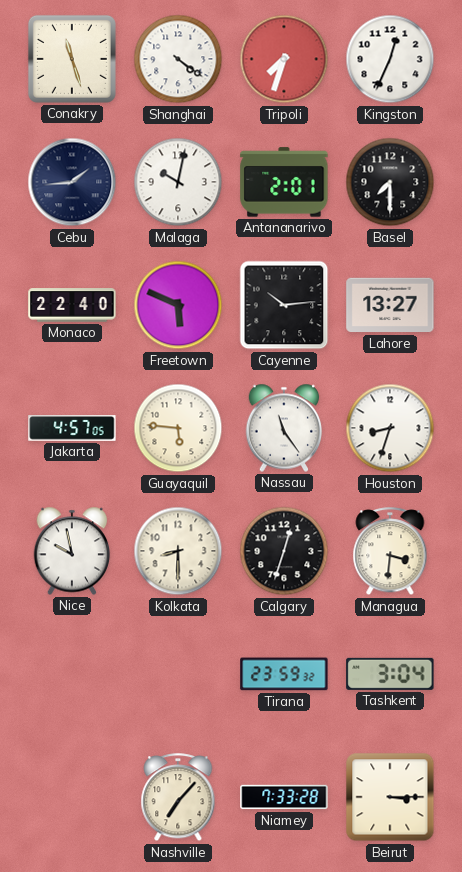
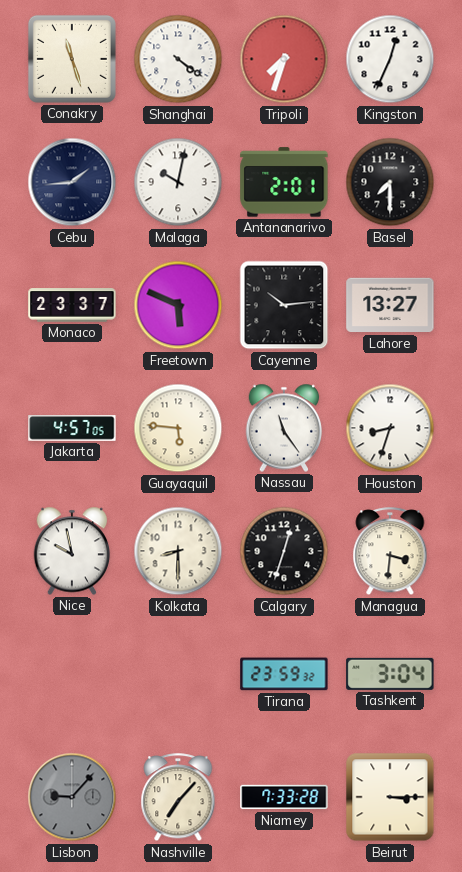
Monaco: 22:40 -> 23:37
Lisbon: none -> 9:07
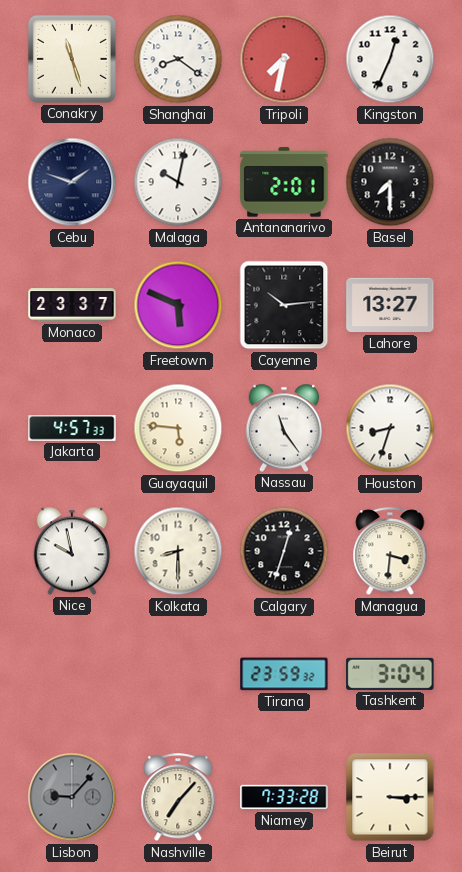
Shanghai: 4:21 -> 8:21
Tripoli: 7:33 -> 7:32
Cebu: 1:44 -> 1:48
Jakarta: 4:57:05 -> 4:57:33
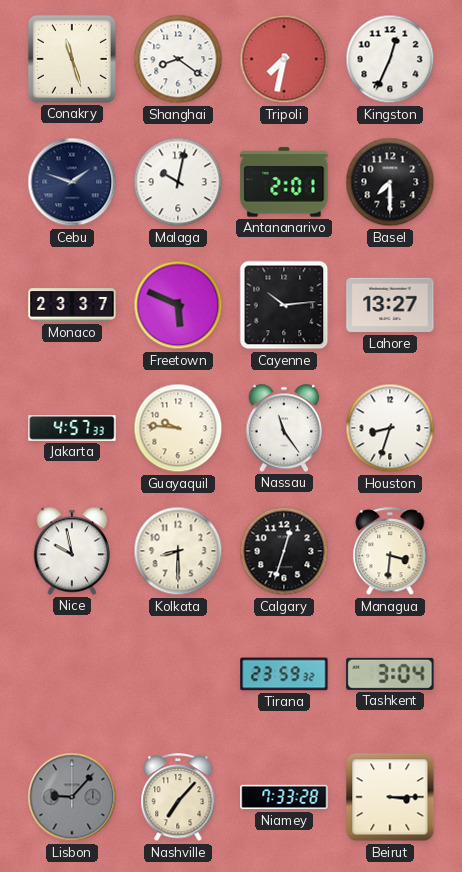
Guayaquil: 5:46 -> 9:46
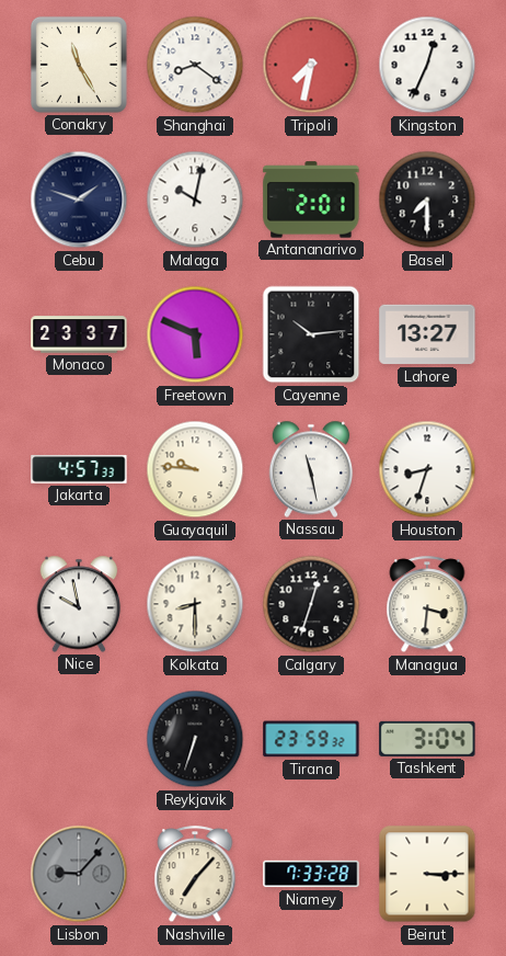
Conakry: 11:27 -> 11:25
Nassau: 11:24 -> 11:28
Reykjavik: none -> 6:33
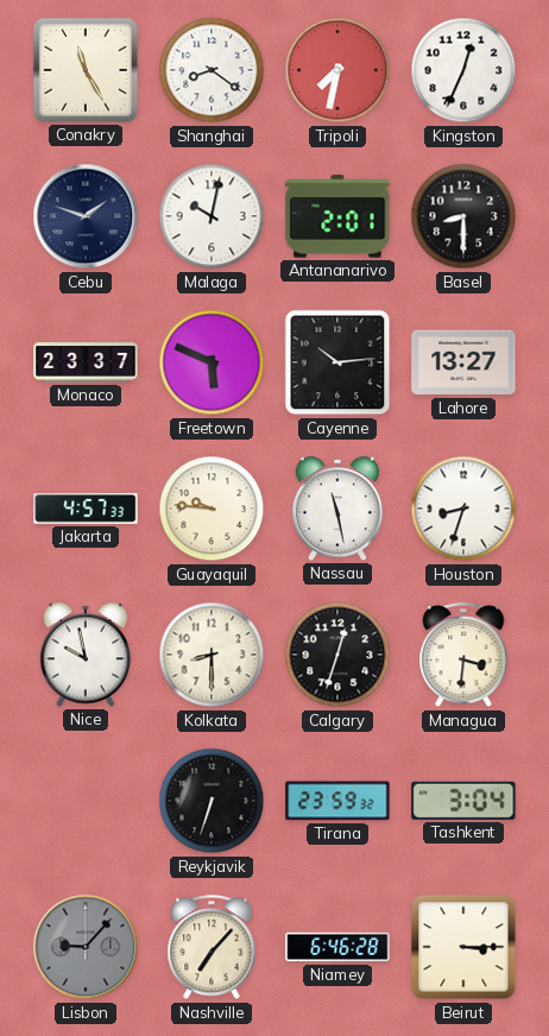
Basel: 7:30 -> 8:30
Niamey: 7:33 -> 6:46
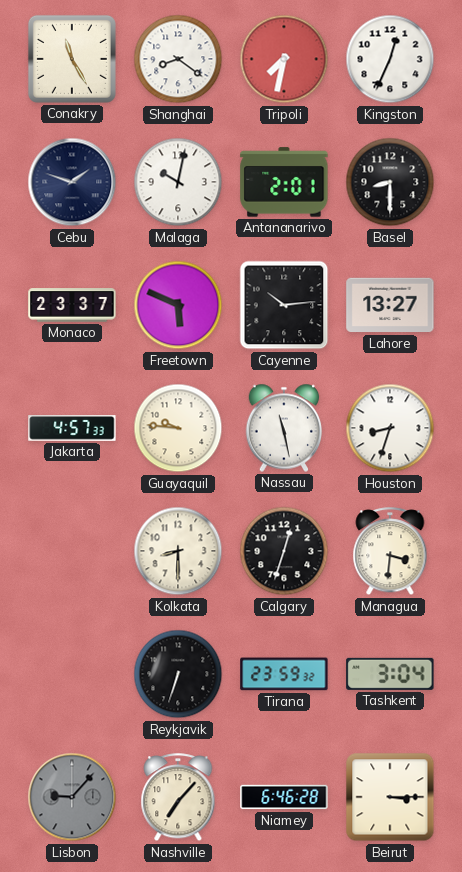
Nice: 9:58 -> none
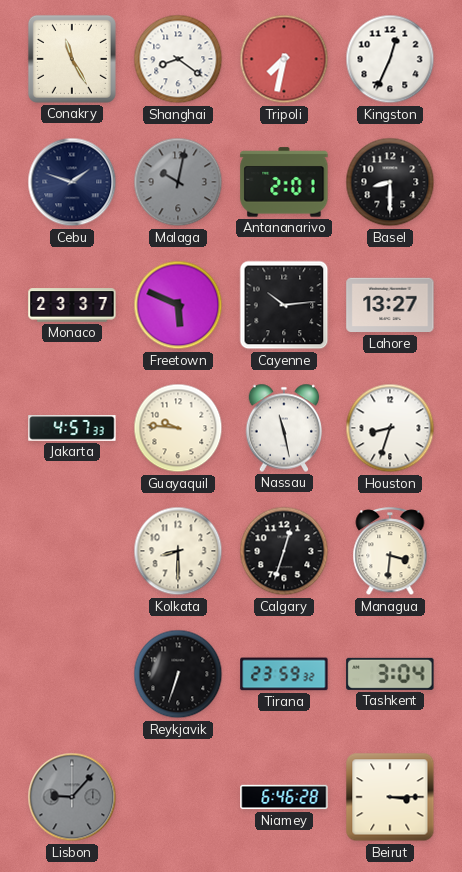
Malaga dial: white -> grey
Nashville: 7:07 -> none
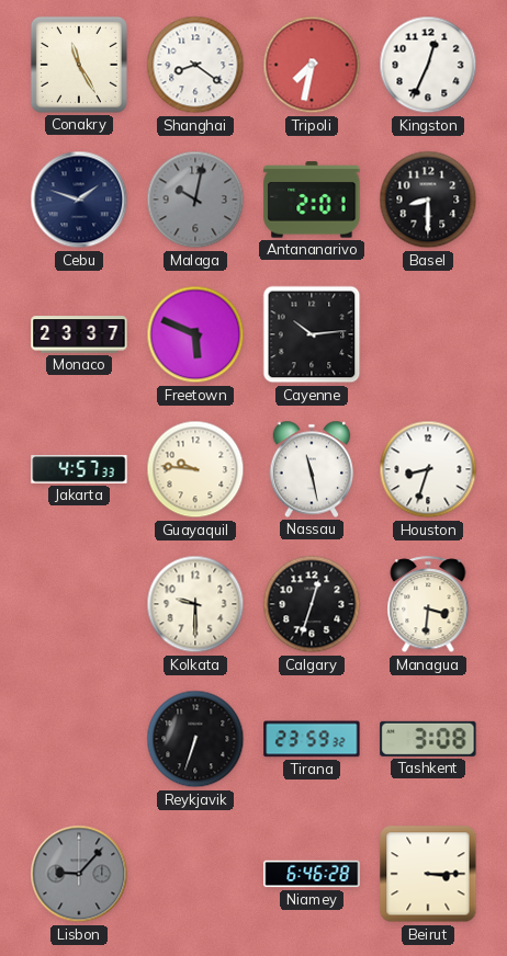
Lahore: 13:27 -> none
Kolkata: 8:30 -> 9:30
Tashkent: 3:04 -> 3:08
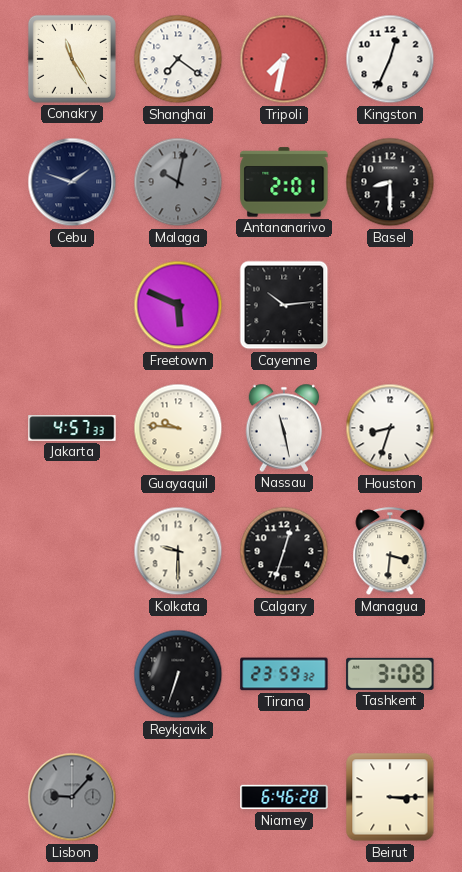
Shanghai: 8:21 -> 7:21
Monaco: 23:37 -> none
